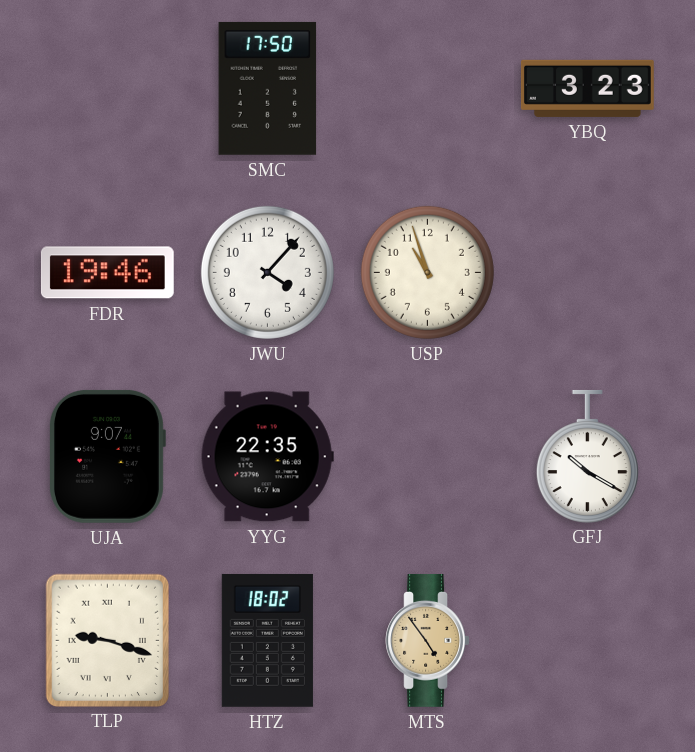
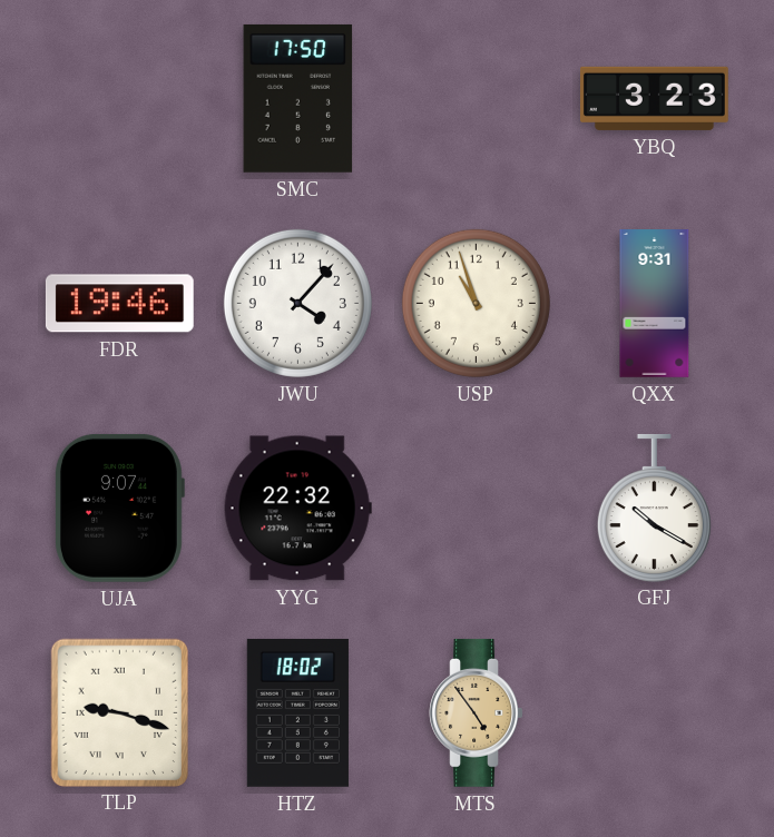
QXX: none -> 9:31
YYG: 22:35 -> 22:32
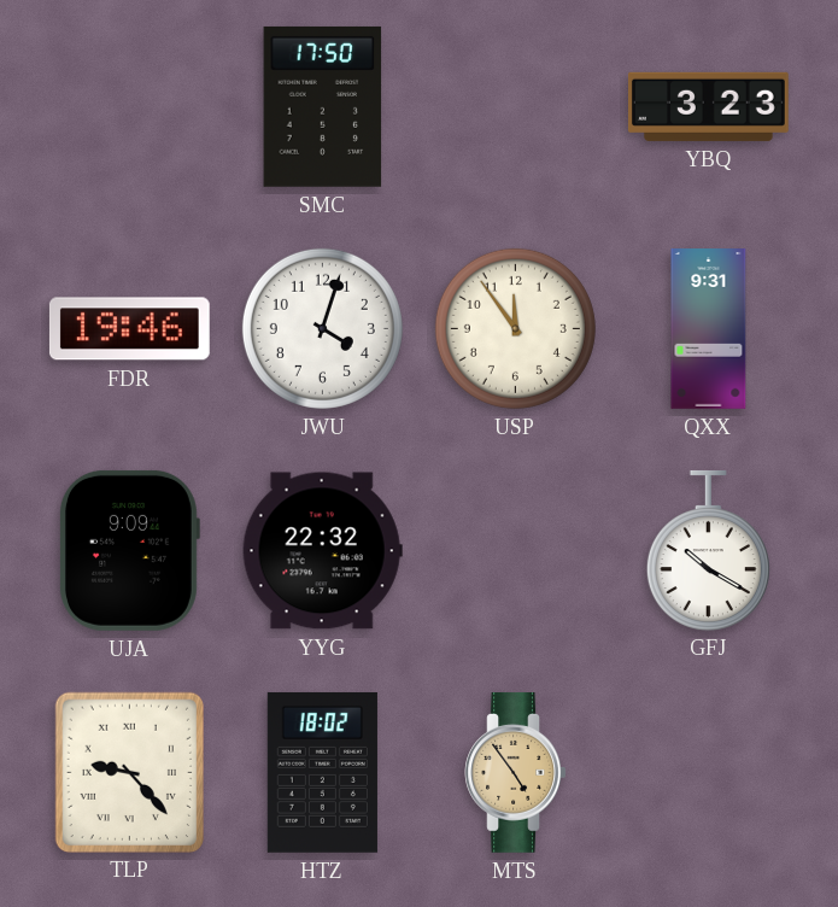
JWU: 4:07 -> 4:03
USP: 10:57 -> 11:54
UJA: 9:07 -> 9:09
TLP: 9:18 -> 9:23
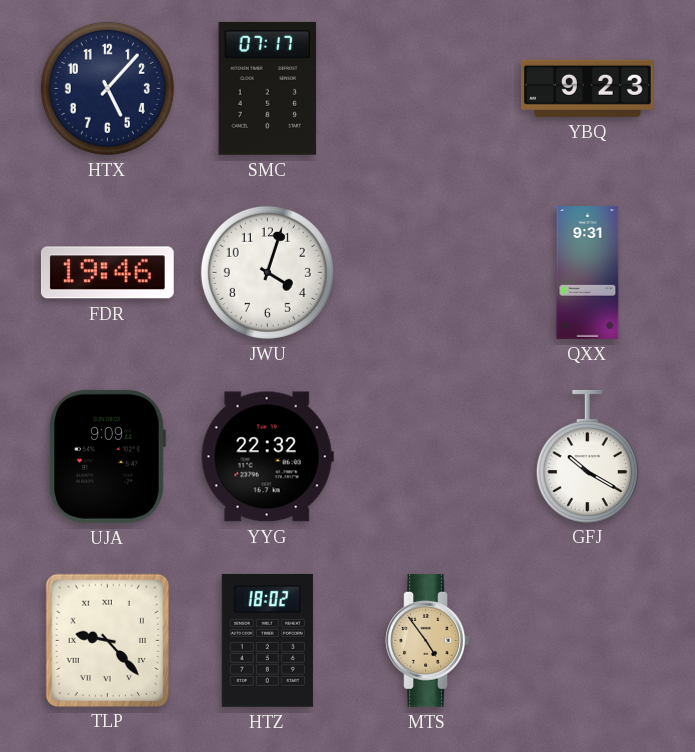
HTX: none -> 5:07
SMC: 17:50 -> 07:17
YBQ: 3:23 -> 9:23
USP: 11:54 -> none
